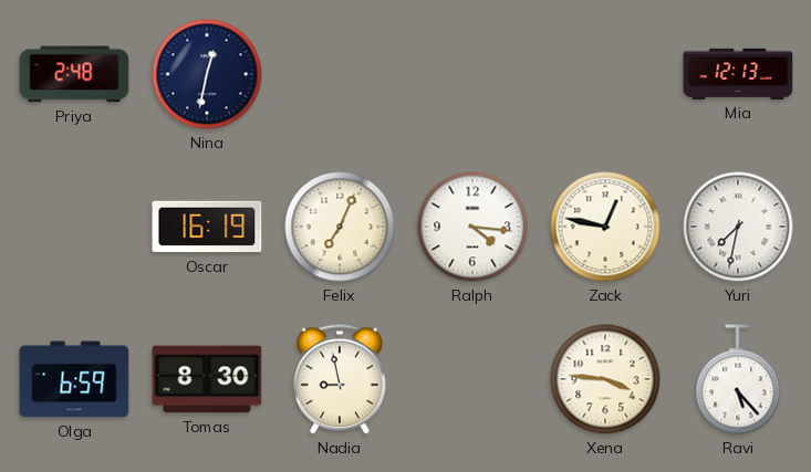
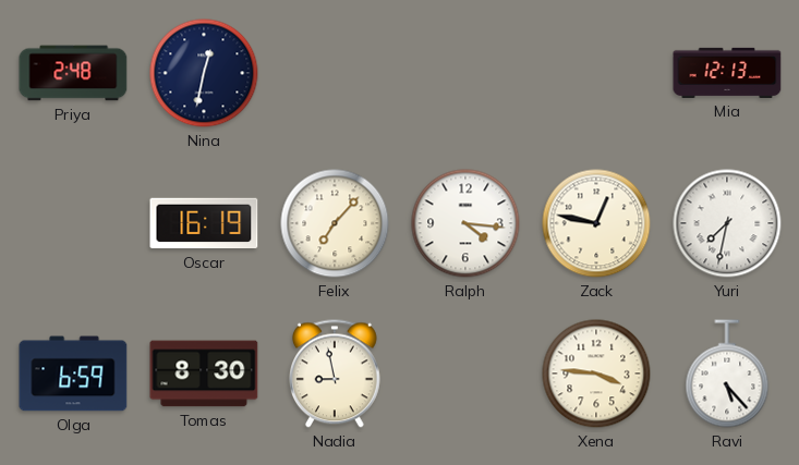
Felix: 7:04 -> 7:07
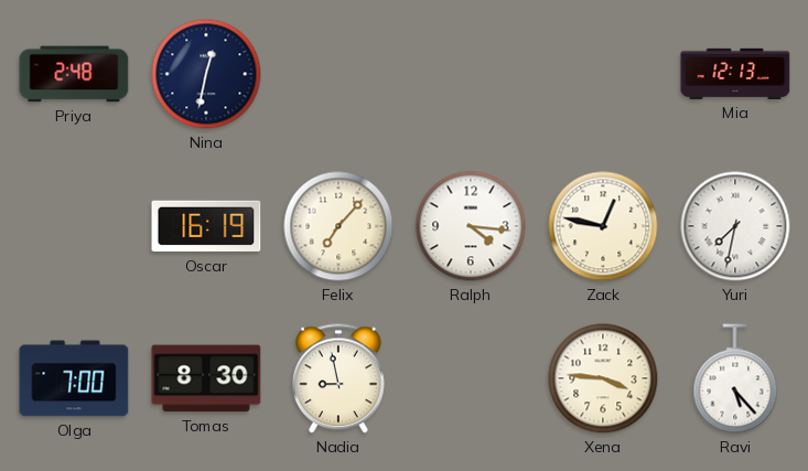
Olga: 6:59 -> 7:00
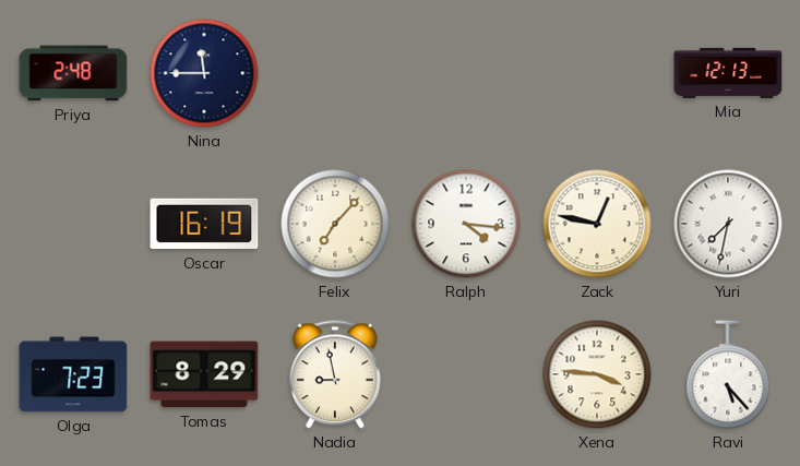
Nina: 12:32 -> 11:45
Olga: 7:00 -> 7:23
Tomas: 8:30 -> 8:29
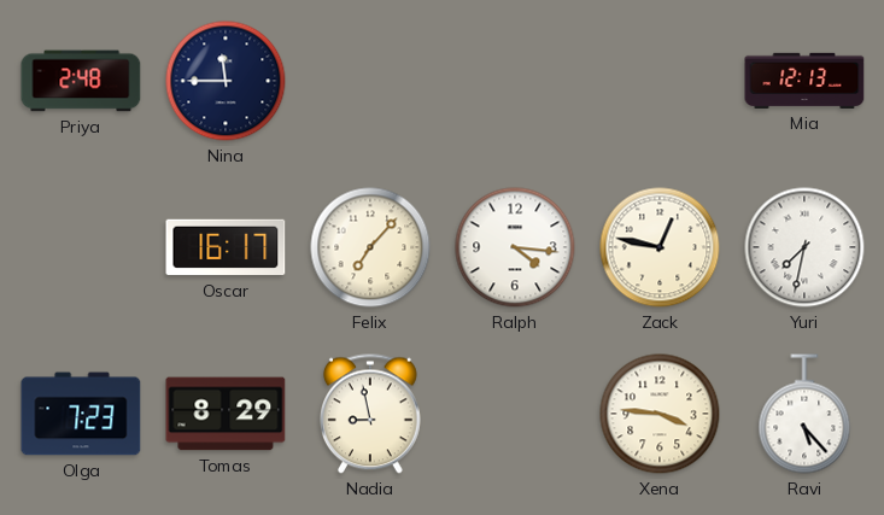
Oscar: 16:19 -> 16:17
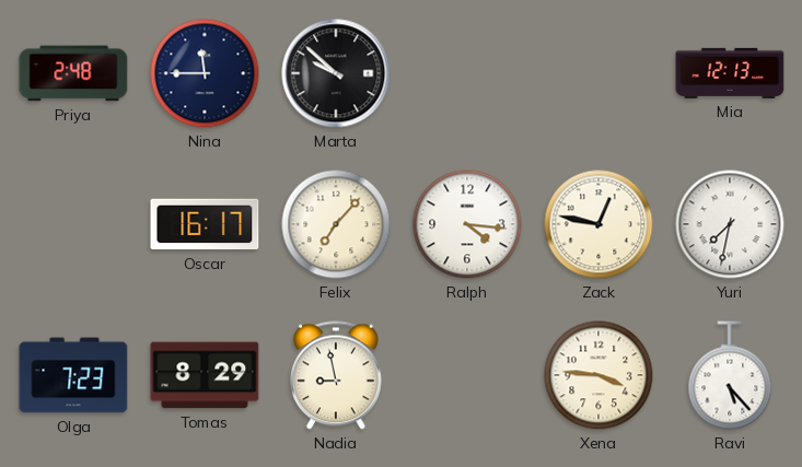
Marta: none -> 9:52
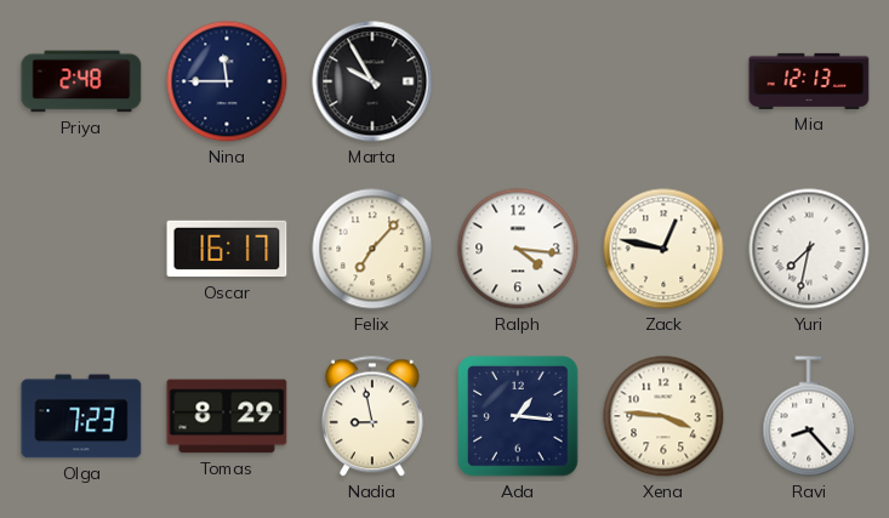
Marta: 9:52 -> 9:55
Ada: none -> 1:16
Ravi: 5:23 -> 8:23
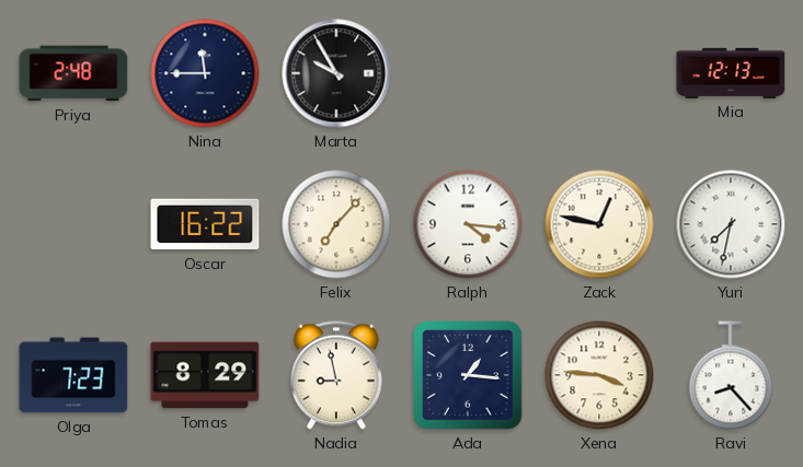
Oscar: 16:17 -> 16:22
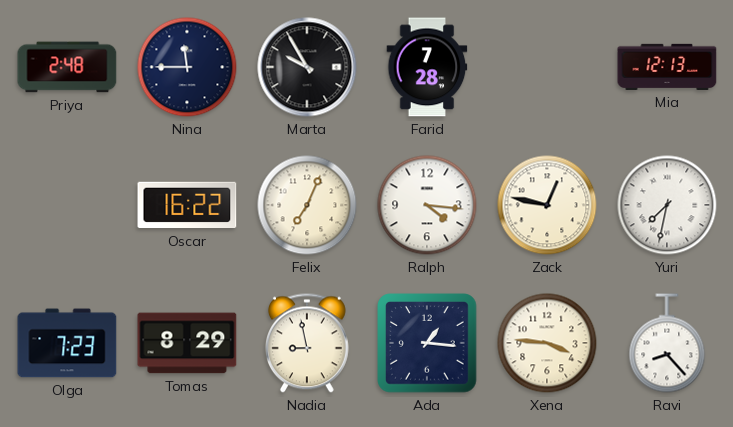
Farid: none -> 7:28
Felix: 7:07 -> 7:04
